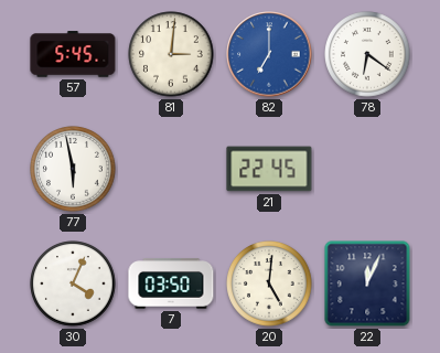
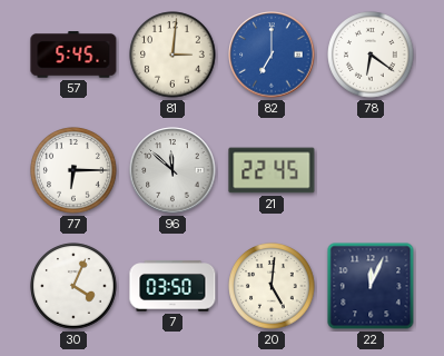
77: 5:58 -> 6:15
96: none -> 11:52
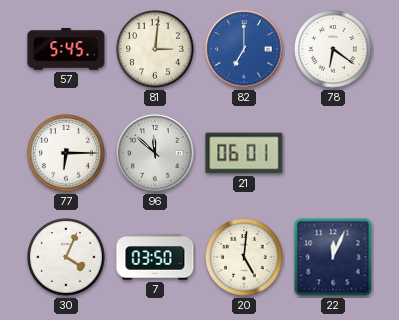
21: 22:45 -> 06:01
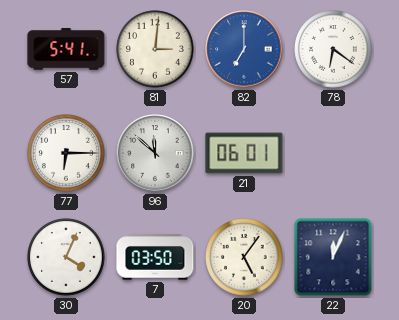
57: 5:45 -> 5:41
20: 5:01 -> 5:06
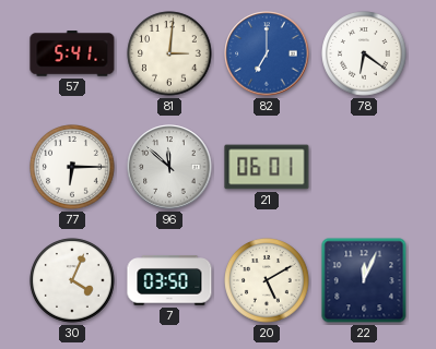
20: 5:06 -> 5:10
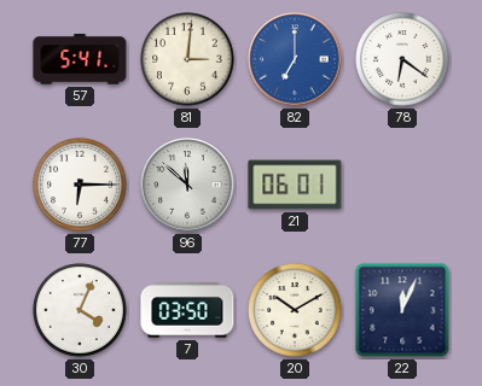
20: 5:10 -> 10:10
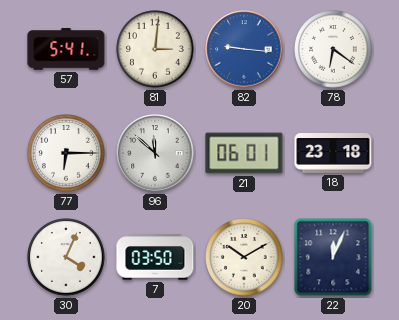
82: 7:00 -> 9:16
18: none -> 23:18
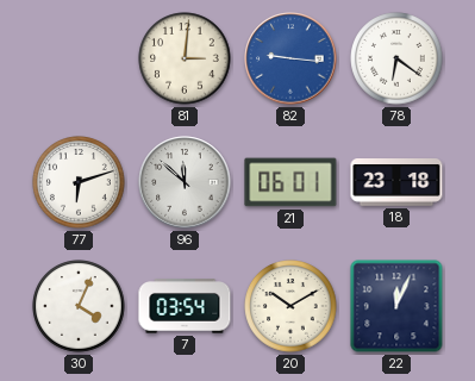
57: 5:41 -> none
77: 6:15 -> 6:12
7: 03:50 -> 03:54
